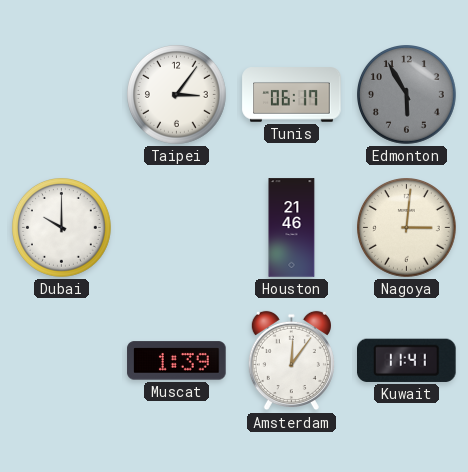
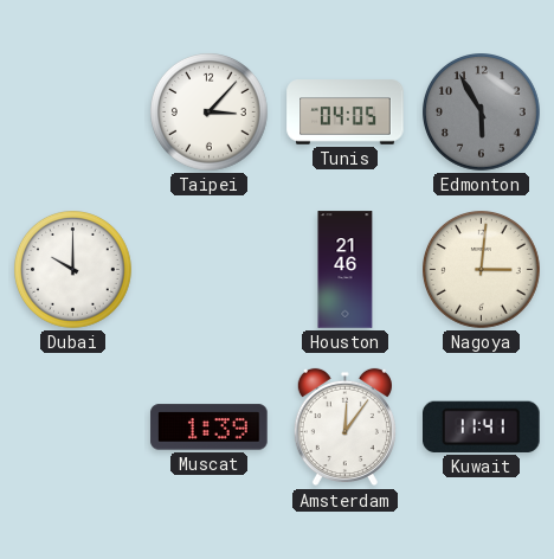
Taipei: 3:06 -> 3:07
Tunis: 06:17 -> 04:05
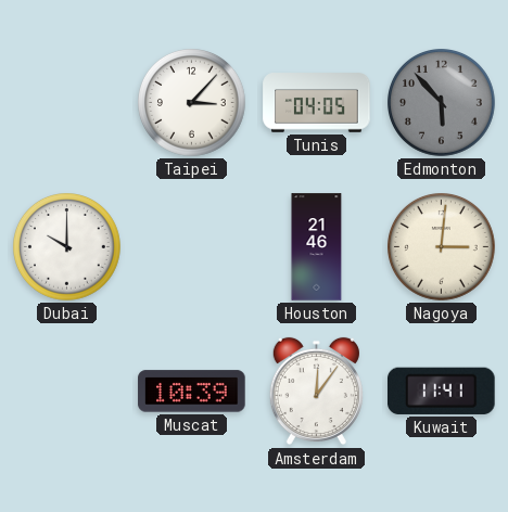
Edmonton: 5:55 -> 5:53
Muscat: 1:39 -> 10:39
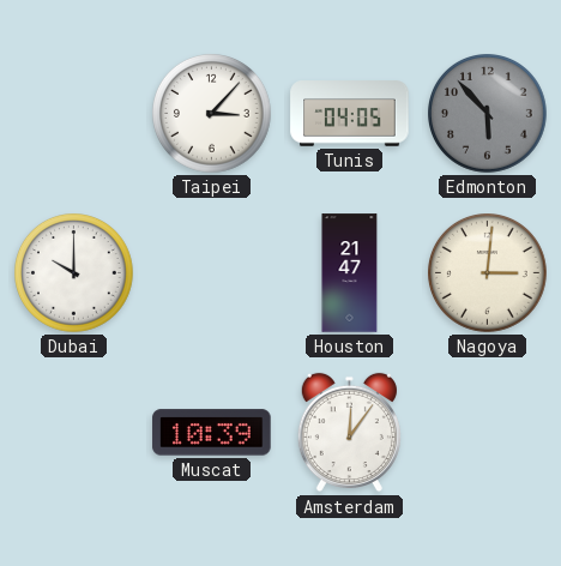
Houston: 21:46 -> 21:47
Kuwait: 11:41 -> none
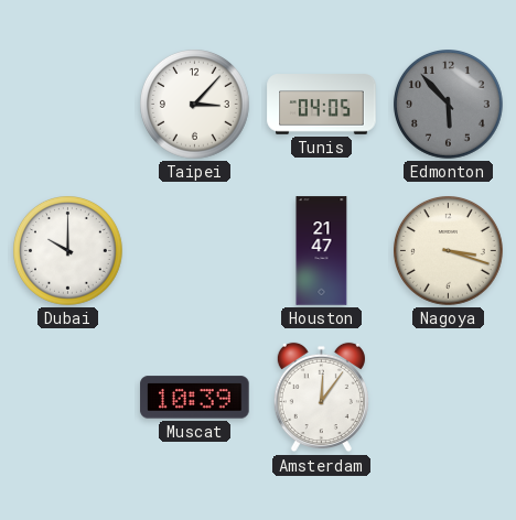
Nagoya: 3:01 -> 3:18
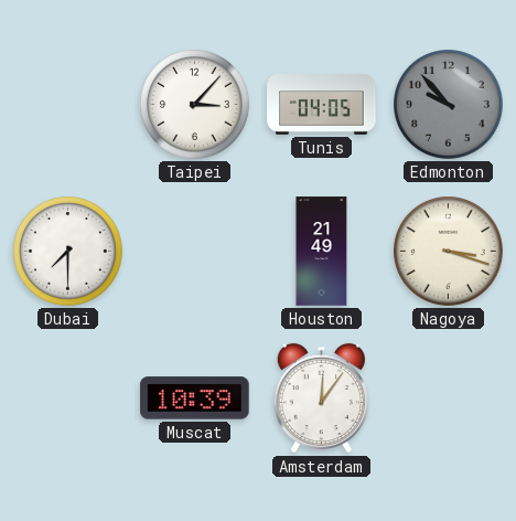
Edmonton: 5:53 -> 9:53
Dubai: 10:00 -> 7:30
Houston: 21:47 -> 21:49
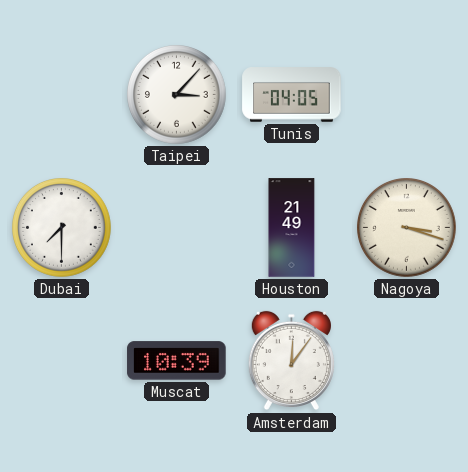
Edmonton: 9:53 -> none
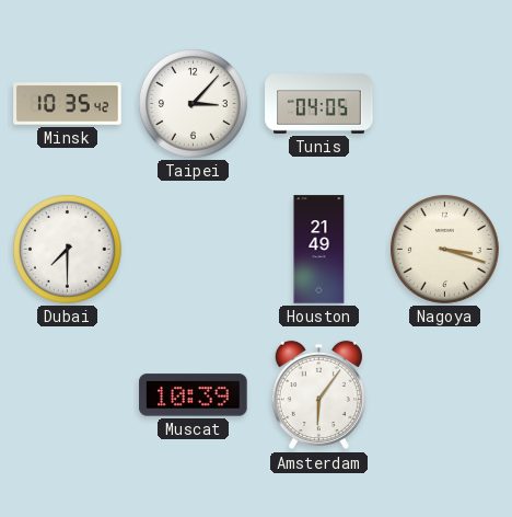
Minsk: none -> 10:35
Amsterdam: 12:06 -> 6:06
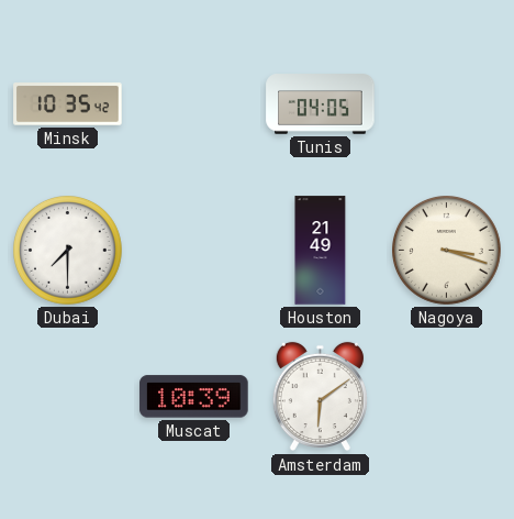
Taipei: 3:07 -> none
Amsterdam: 6:06 -> 6:09
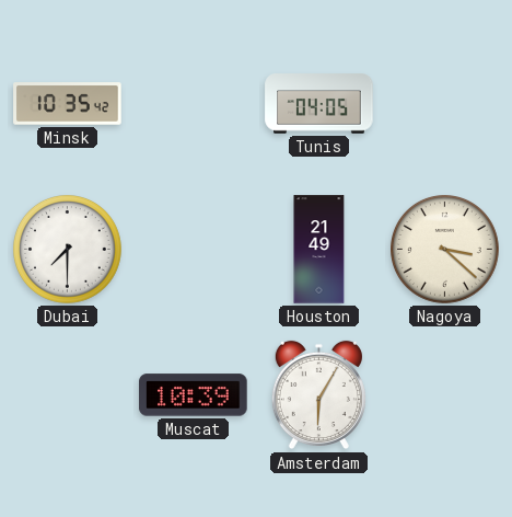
Nagoya: 3:18 -> 3:22
Amsterdam: 6:09 -> 6:05
